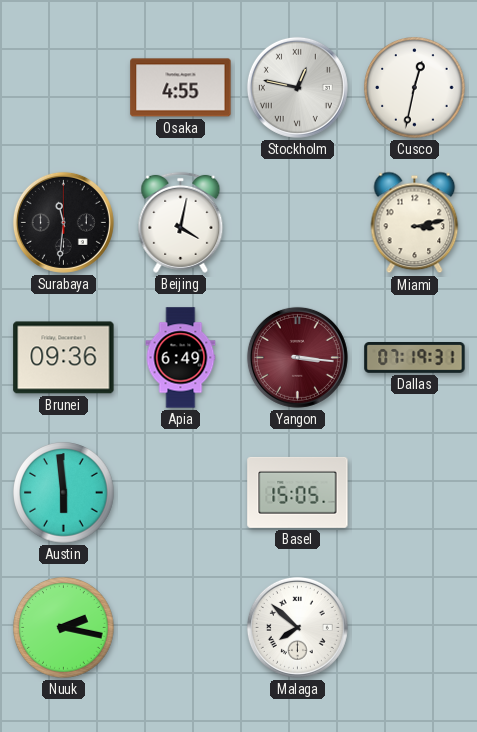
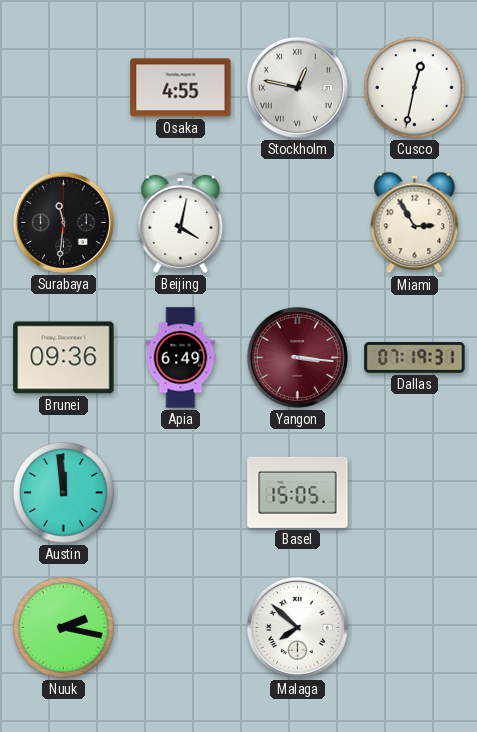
Miami: 3:13 -> 2:55
Austin: 5:59 -> 11:59
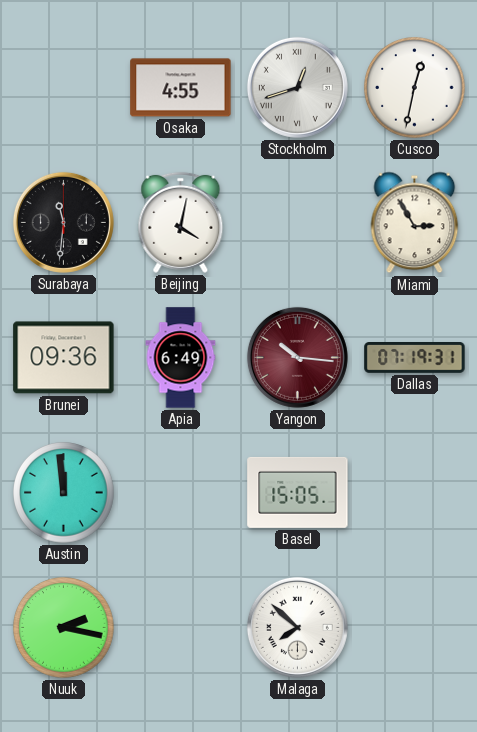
Stockholm: 12:47 -> 12:42
Yangon: 3:16 -> 10:16
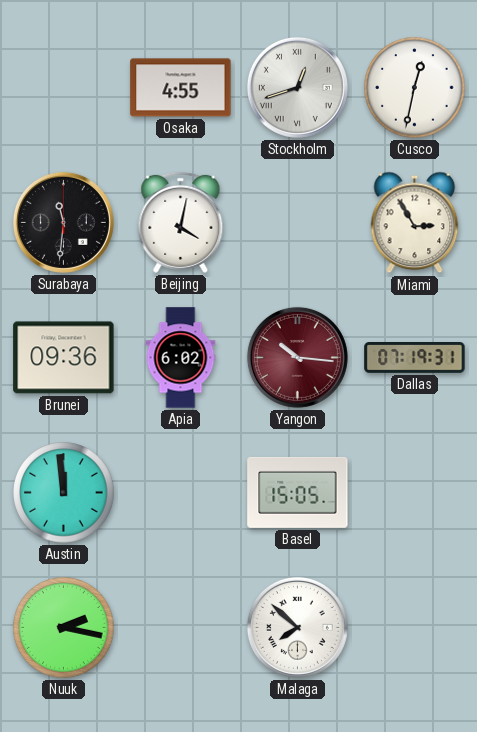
Apia: 6:49 -> 6:02
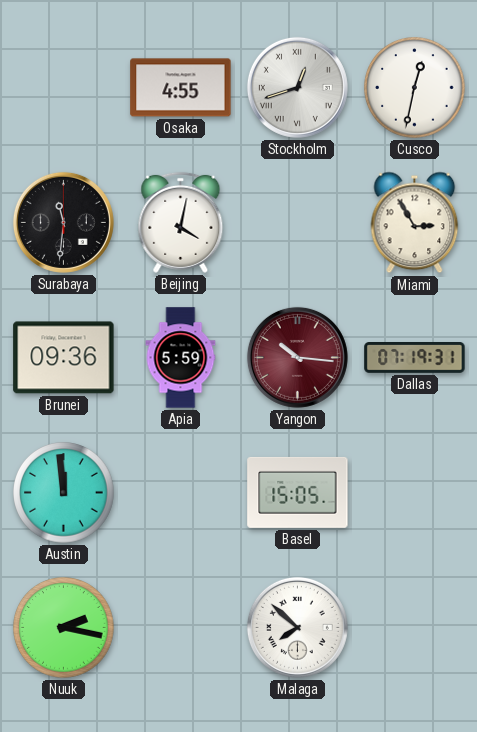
Apia: 6:02 -> 5:59
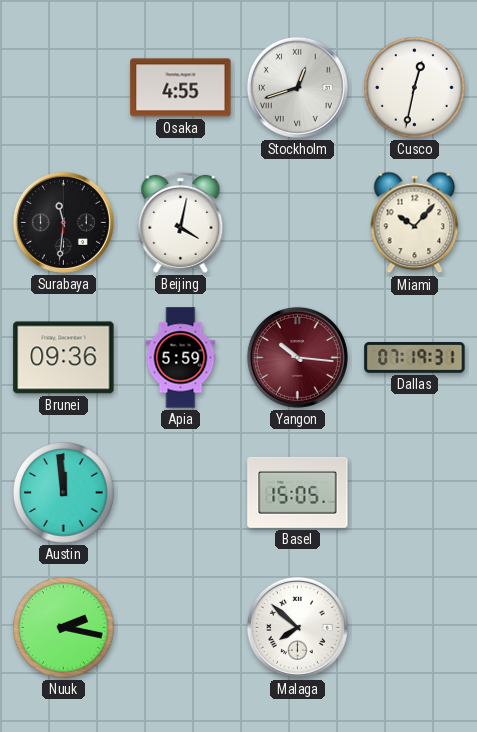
Miami: 2:55 -> 10:07
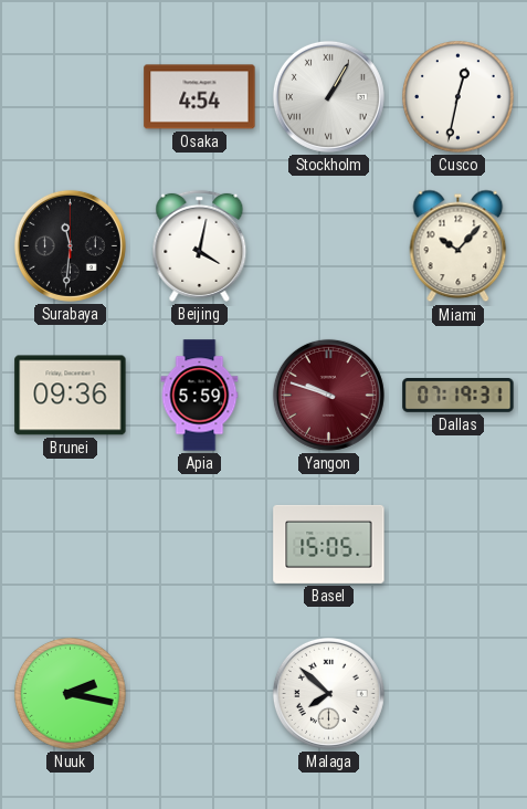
Osaka: 4:55 -> 4:54
Stockholm: 12:42 -> 1:05
Yangon: 10:16 -> 9:48
Austin: 11:59 -> none
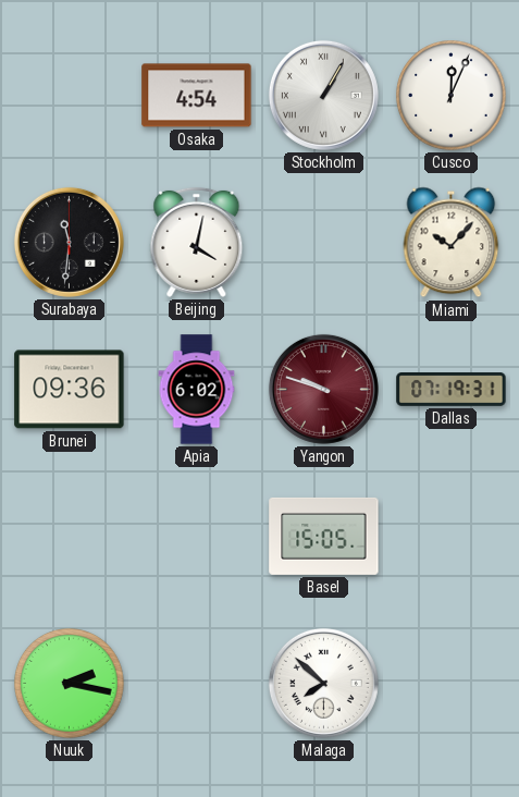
Cusco: 12:32 -> 12:04
Apia: 5:59 -> 6:02
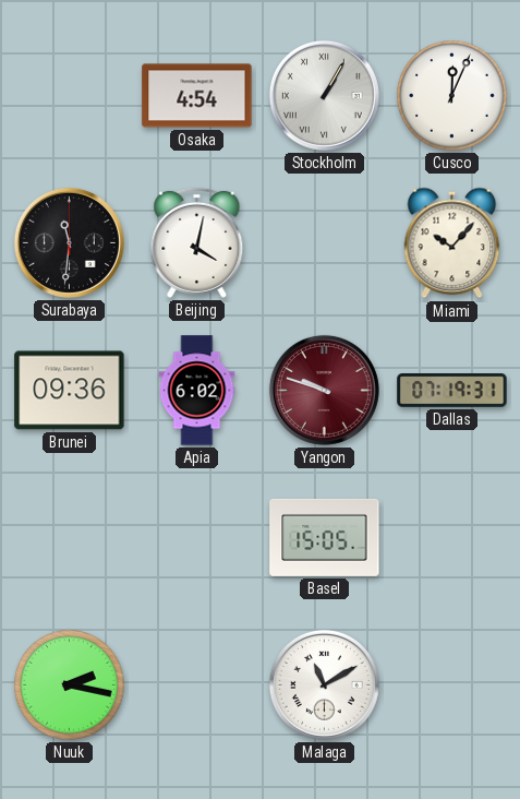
Malaga: 7:52 -> 11:10
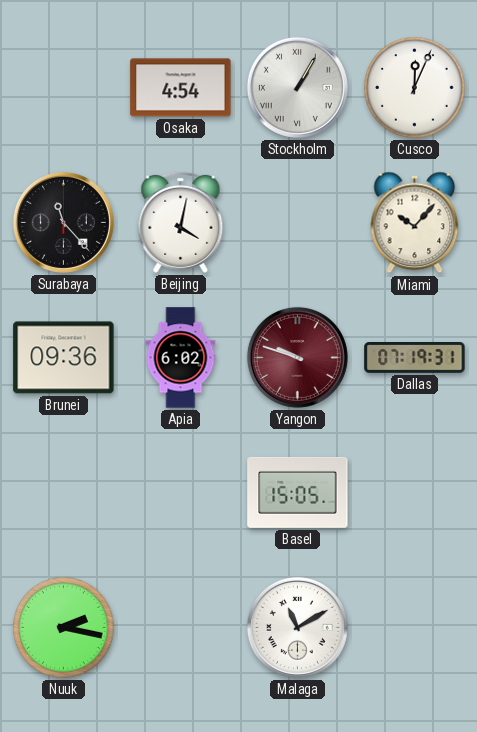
Surabaya: 11:31 -> 11:23
